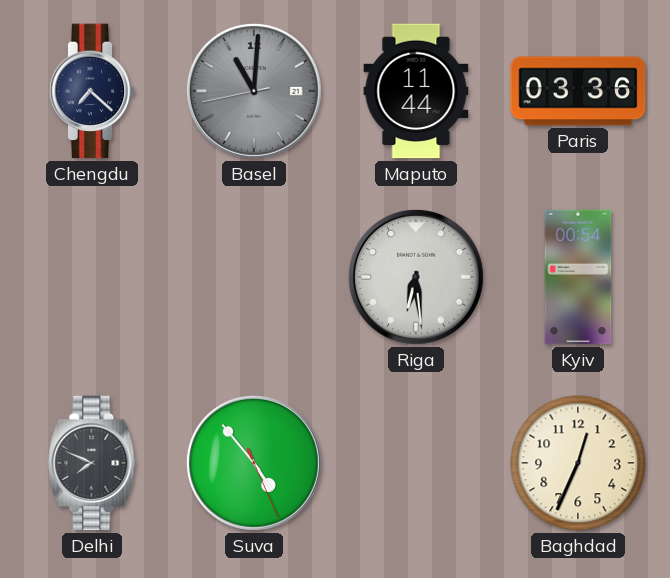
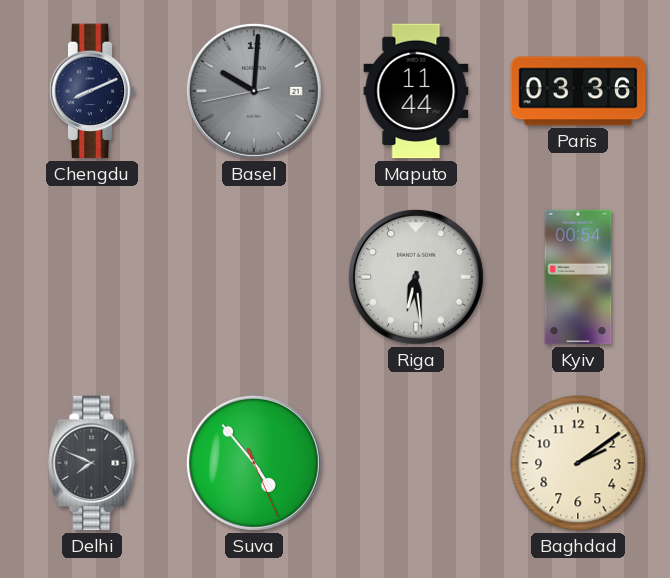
Chengdu: 7:22 -> 8:11
Basel: 11:00 -> 10:00
Baghdad: 12:34 -> 2:09
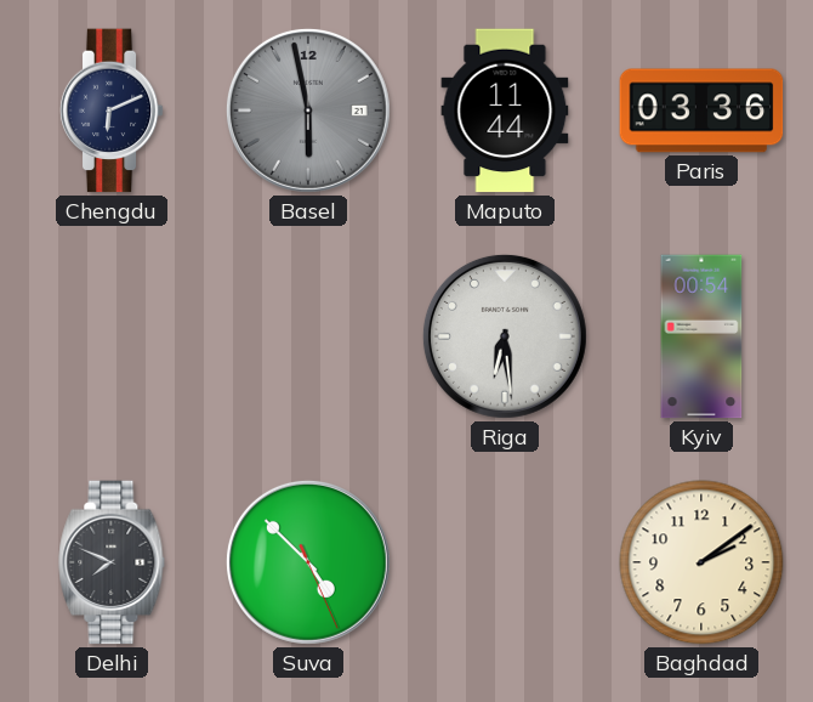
Chengdu: 8:11 -> 6:11
Basel: 10:00 -> 5:58
Suva: 4:53 -> 4:52
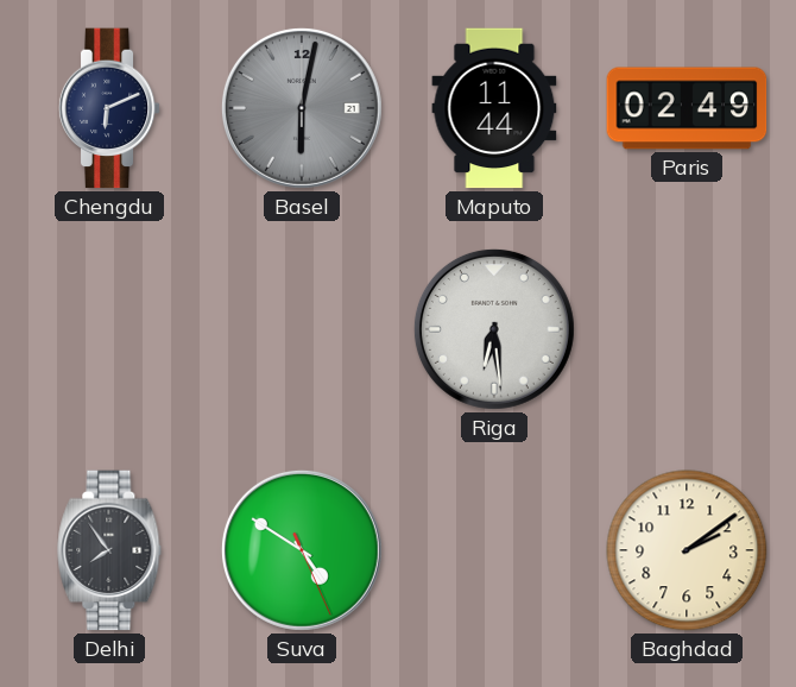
Basel: 5:58 -> 6:02
Paris: 03:36 -> 02:49
Kyiv: 00:54 -> none
Delhi: 7:49 -> 7:54
Suva: 4:52 -> 4:50
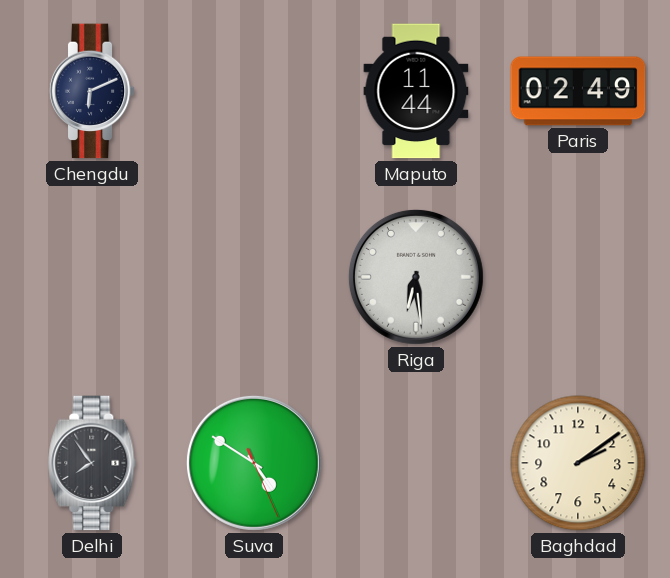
Basel: 6:02 -> none
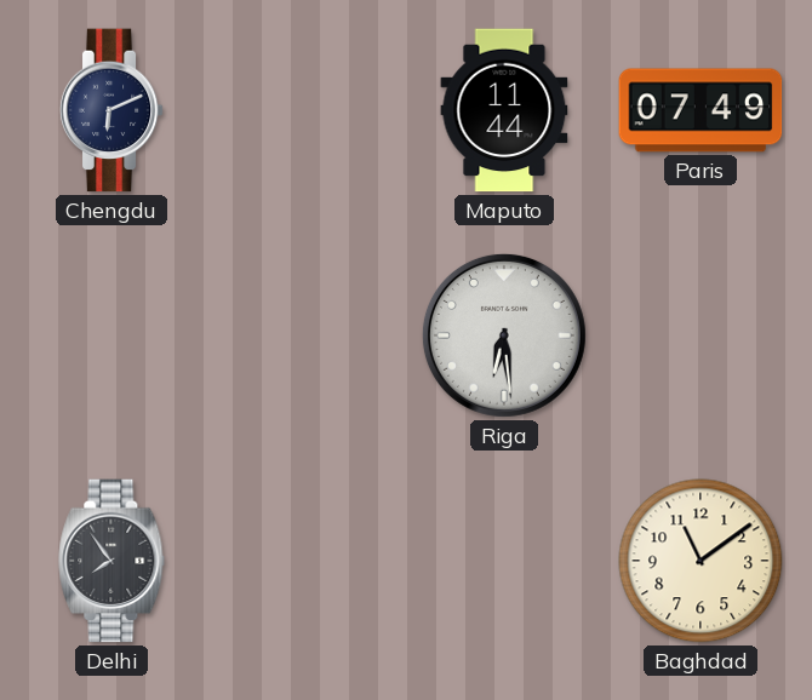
Paris: 02:49 -> 07:49
Suva: 4:50 -> none
Baghdad: 2:09 -> 11:09
